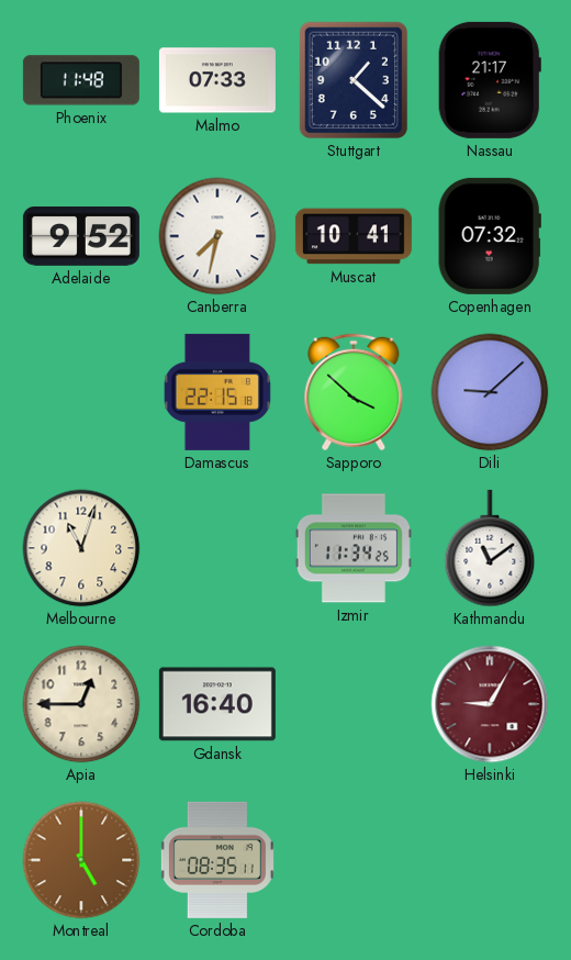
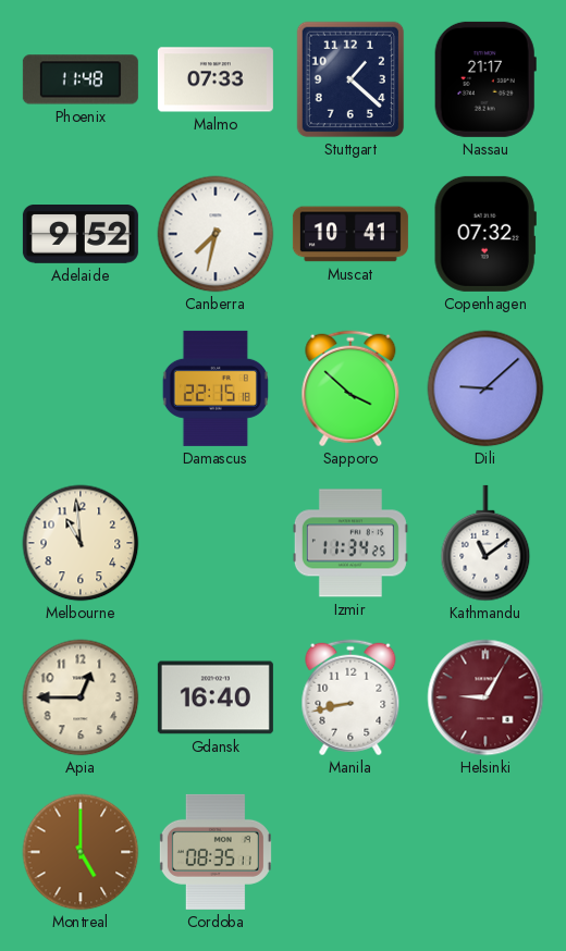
Melbourne: 11:03 -> 10:59
Manila: none -> 8:43
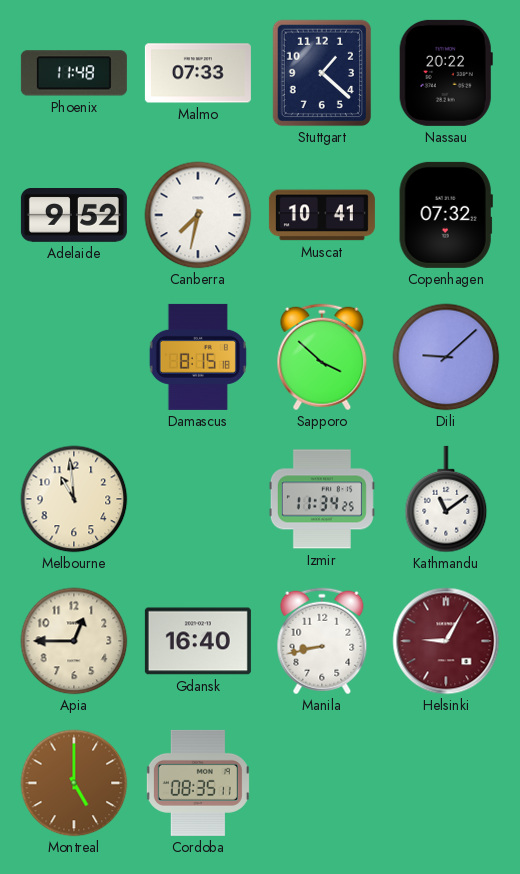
Nassau: 21:17 -> 20:22
Damascus: 22:15 -> 8:15
